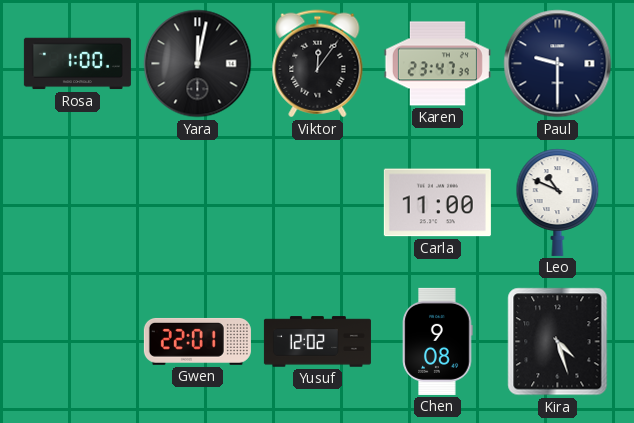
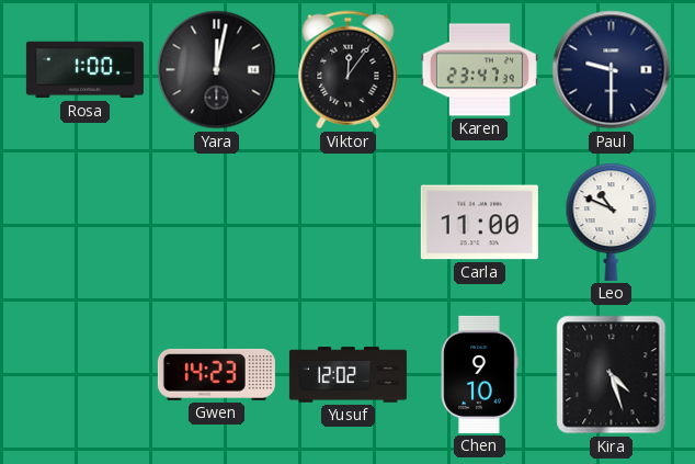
Gwen: 22:01 -> 14:23
Chen: 9:08 -> 9:10
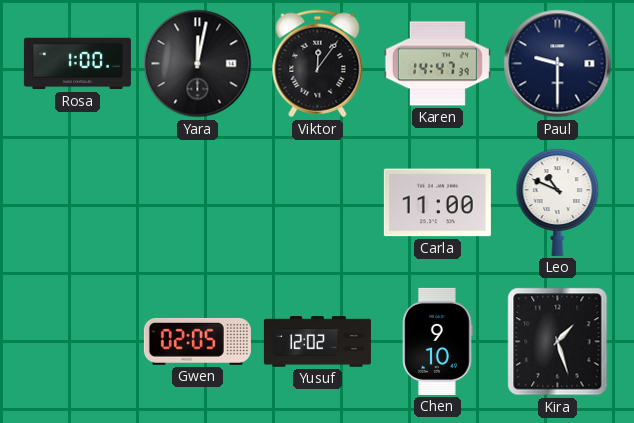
Karen: 23:47 -> 14:47
Gwen: 14:23 -> 02:05
Kira: 4:27 -> 1:27
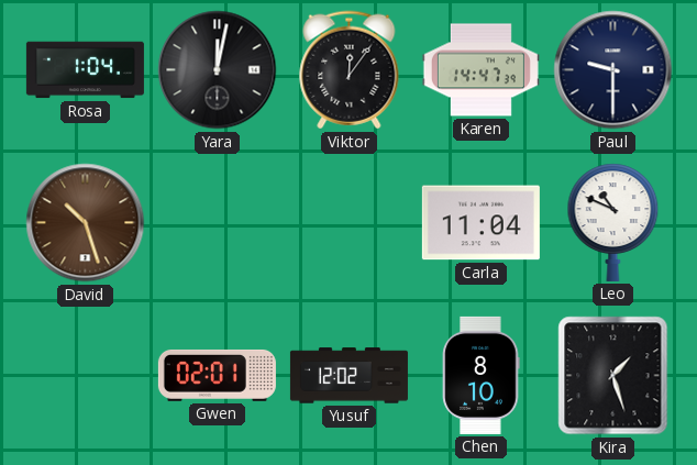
Rosa: 1:00 -> 1:04
David: none -> 10:27
Carla: 11:00 -> 11:04
Gwen: 02:05 -> 02:01
Chen: 9:10 -> 8:10
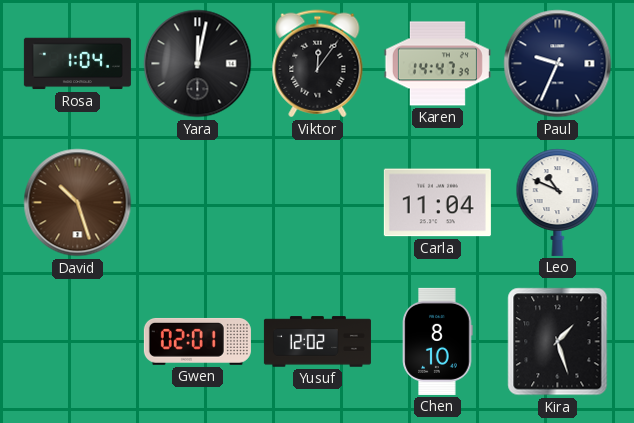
Paul: 9:30 -> 9:34
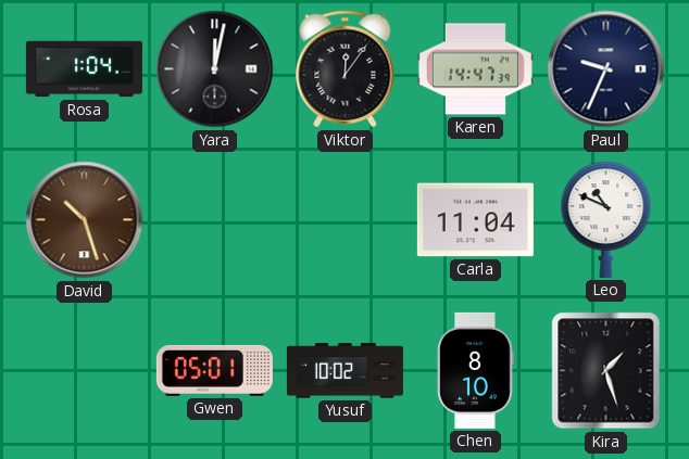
Gwen: 02:01 -> 05:01
Yusuf: 12:02 -> 10:02
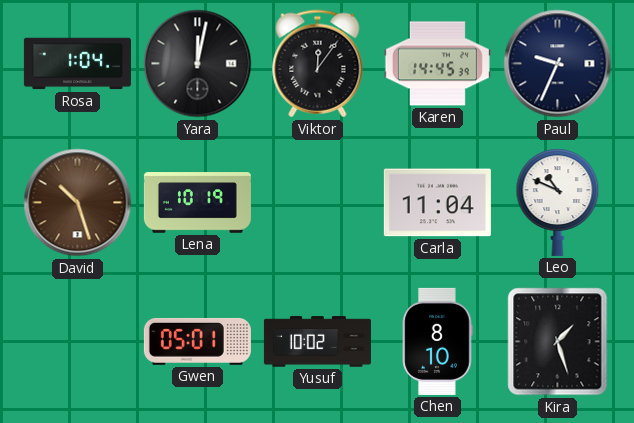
Karen: 14:47 -> 14:45
Lena: none -> 10:19
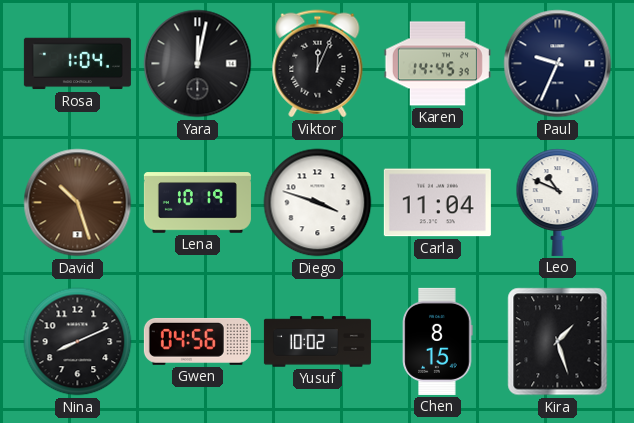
Viktor: 12:06 -> 12:04
Diego: none -> 3:48
Nina: none -> 8:11
Gwen: 05:01 -> 04:56
Chen: 8:10 -> 8:15
